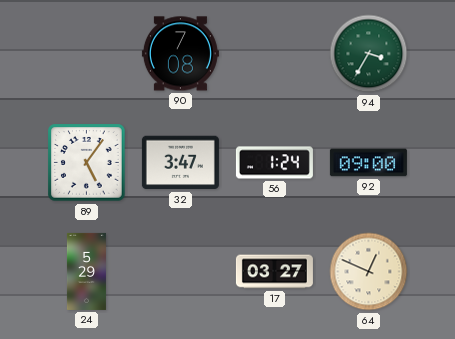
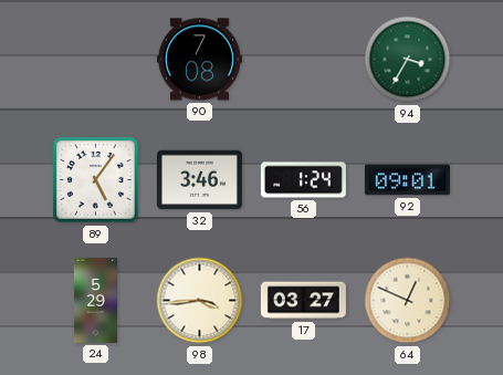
32: 3:47 -> 3:46
92: 09:00 -> 09:01
98: none -> 3:44
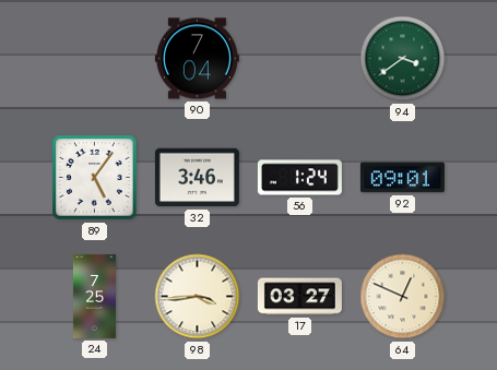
90: 7:08 -> 7:04
94: 3:35 -> 3:39
24: 5:29 -> 7:25
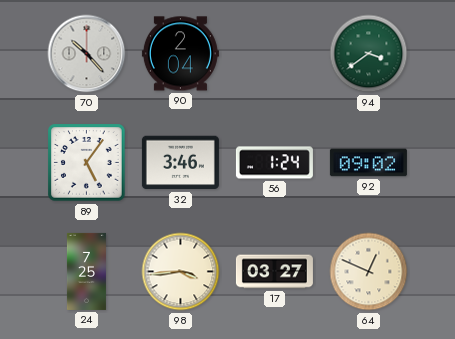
70: none -> 10:23
90: 7:04 -> 2:04
92: 09:01 -> 09:02
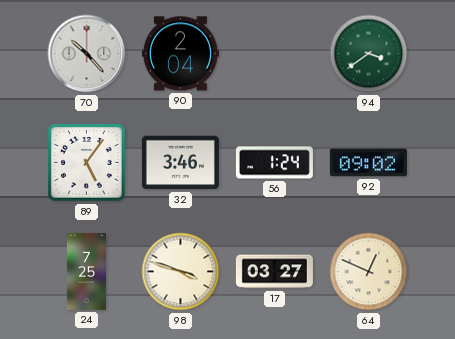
98: 3:44 -> 3:48
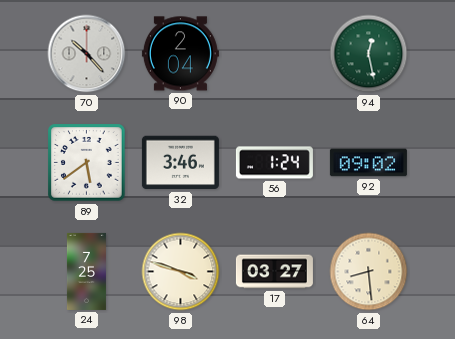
94: 3:39 -> 12:28
89: 5:06 -> 5:39
64: 12:49 -> 8:29
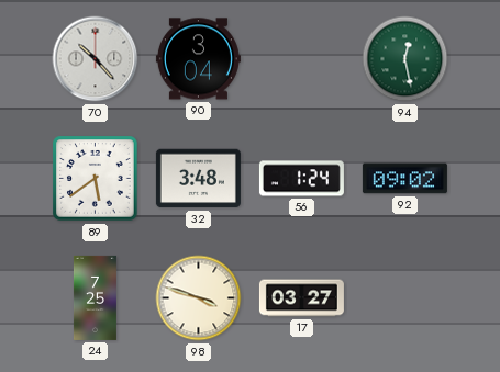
90: 2:04 -> 3:04
32: 3:46 -> 3:48
64: 8:29 -> none
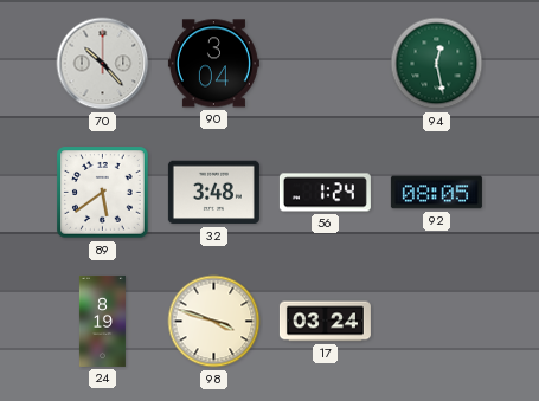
92: 09:02 -> 08:05
24: 7:25 -> 8:19
17: 03:27 -> 03:24
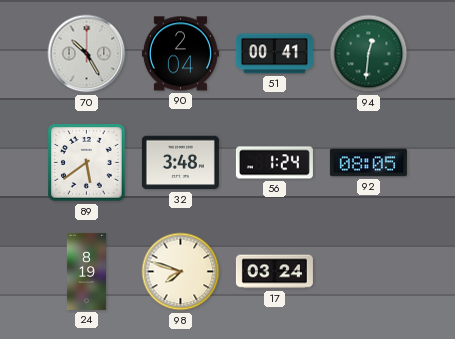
70: 10:23 -> 10:25
90: 3:04 -> 2:04
51: none -> 00:41
94: 12:28 -> 12:31
98: 3:48 -> 7:48
